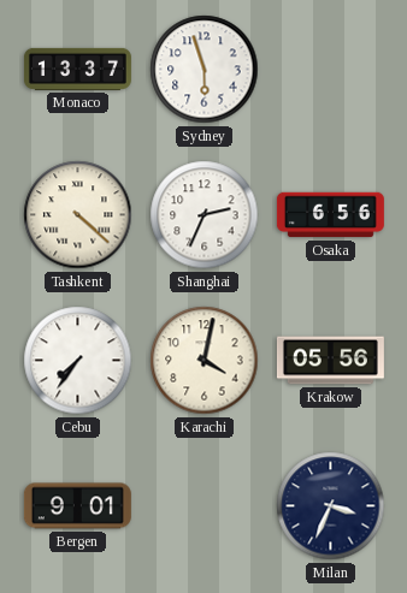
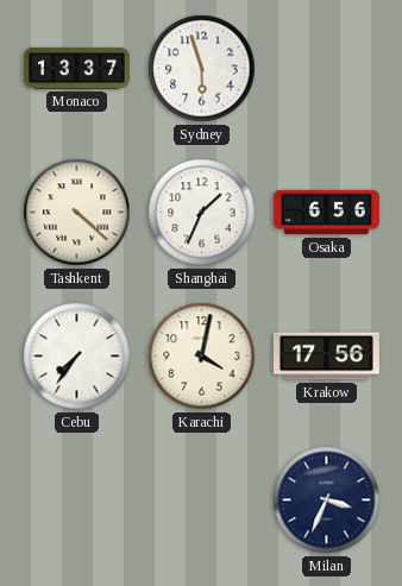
Shanghai: 2:34 -> 1:34
Krakow: 05:56 -> 17:56
Bergen: 9:01 -> none
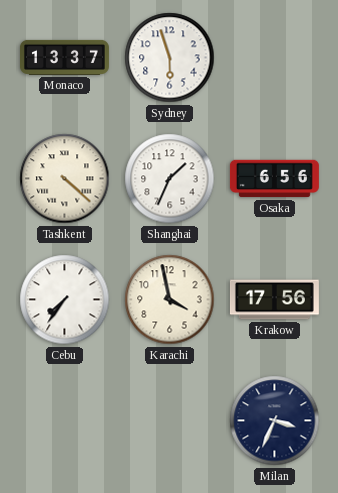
Karachi: 4:02 -> 3:58
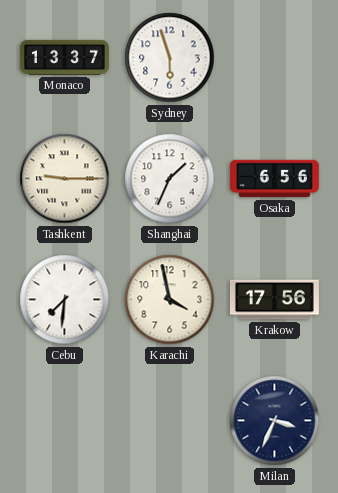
Tashkent: 4:22 -> 9:15
Cebu: 7:36 -> 7:31
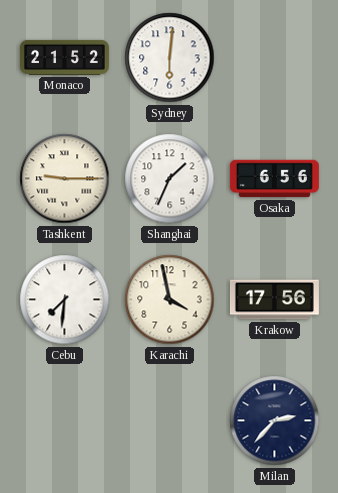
Monaco: 13:37 -> 21:52
Sydney: 5:57 -> 6:01
Milan: 3:34 -> 2:37
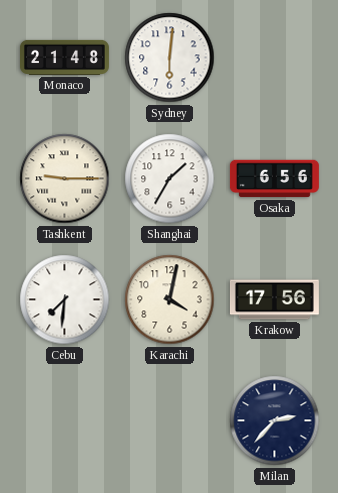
Monaco: 21:52 -> 21:48
Shanghai: 1:34 -> 1:35
Karachi: 3:58 -> 4:02
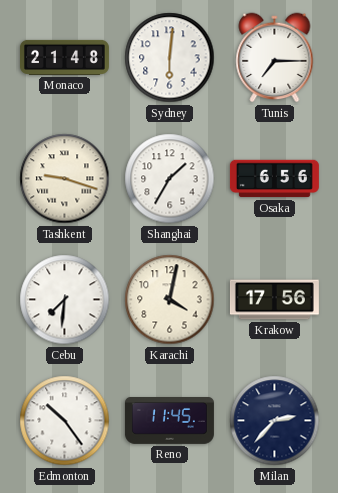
Tunis: none -> 7:15
Tashkent: 9:15 -> 9:18
Edmonton: none -> 10:24
Reno: none -> 11:45
